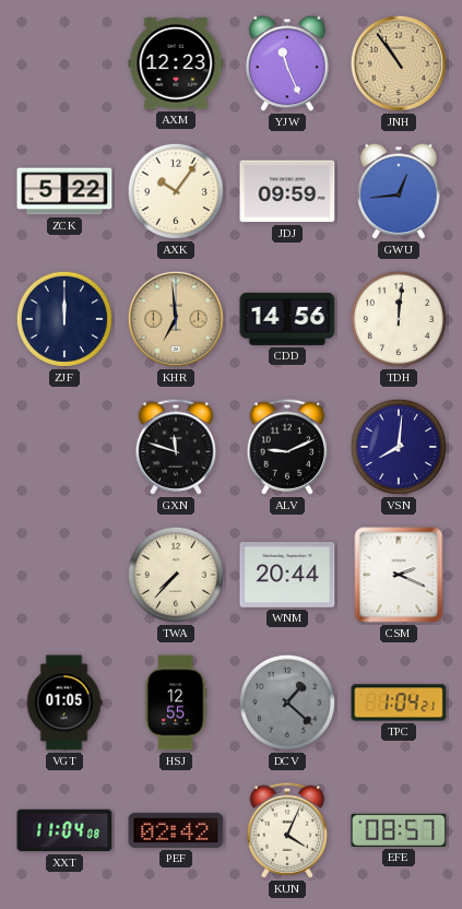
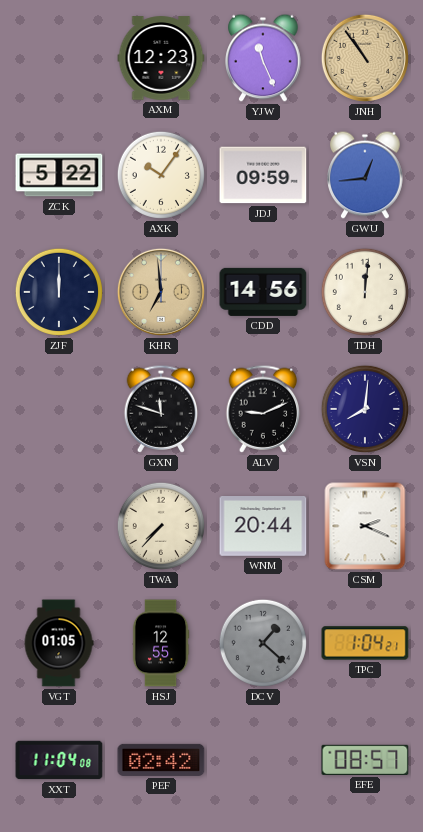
KUN: 4:04 -> none
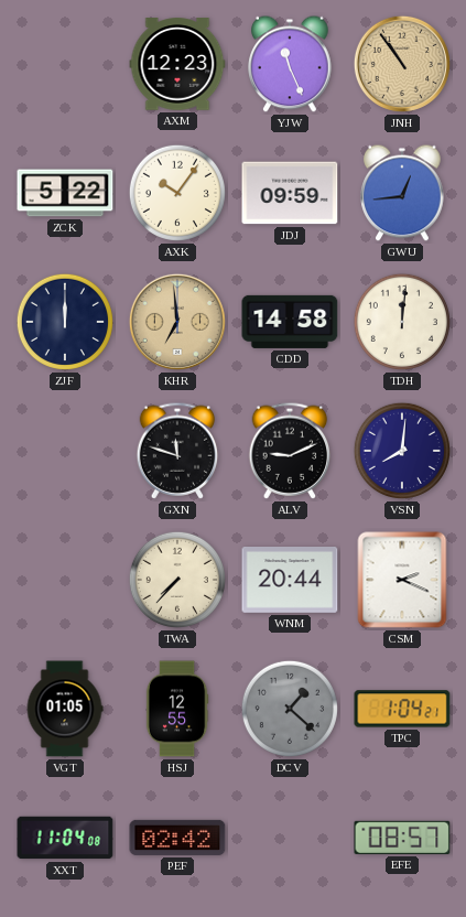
CDD: 14:56 -> 14:58
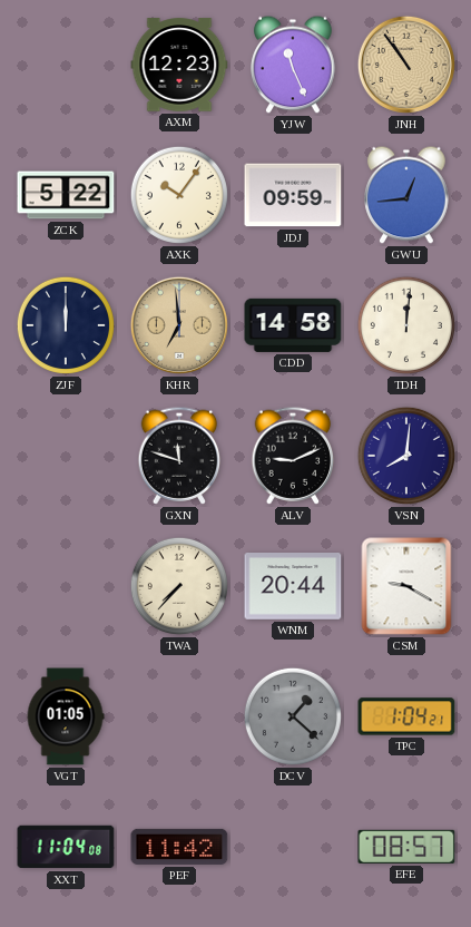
CSM: 2:19 -> 9:20
HSJ: 12:55 -> none
PEF: 02:42 -> 11:42
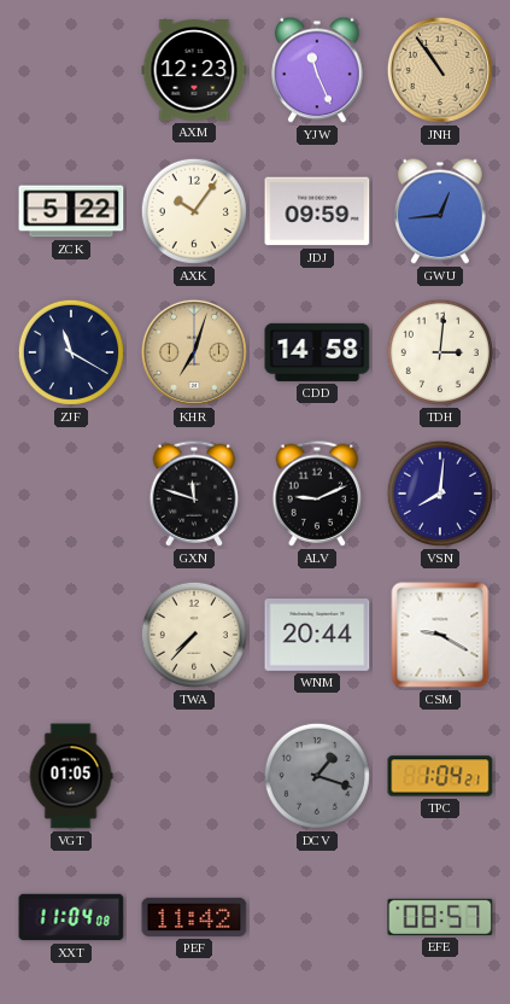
ZJF: 12:00 -> 11:20
KHR: 6:59 -> 7:03
TDH: 12:01 -> 3:01
DCV: 1:22 -> 1:18
